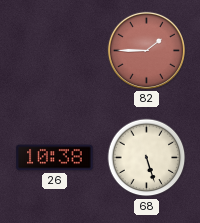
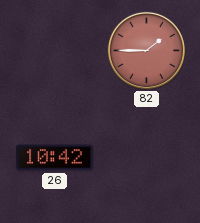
26: 10:38 -> 10:42
68: 5:27 -> none
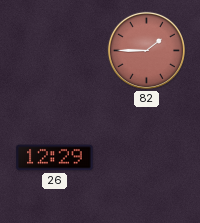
26: 10:42 -> 12:29
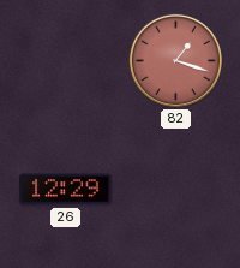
82: 1:45 -> 1:18
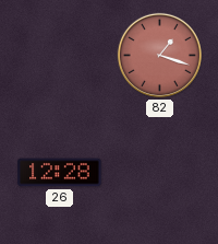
26: 12:29 -> 12:28
